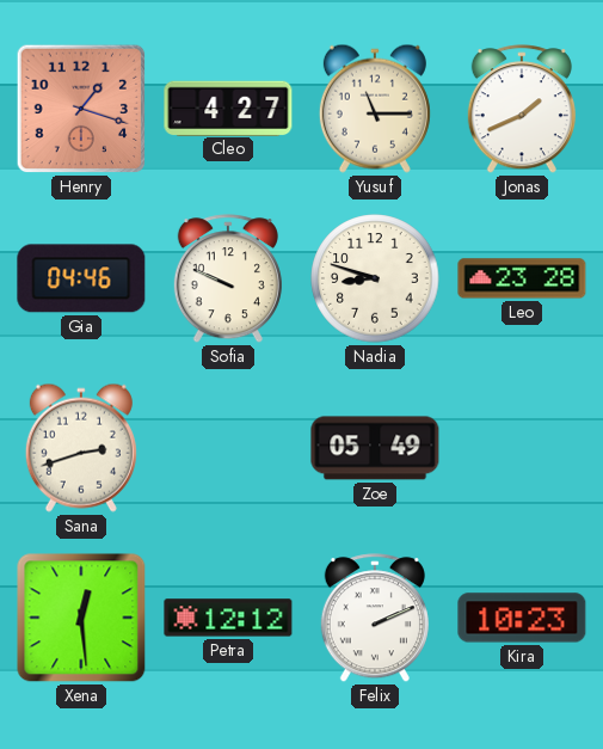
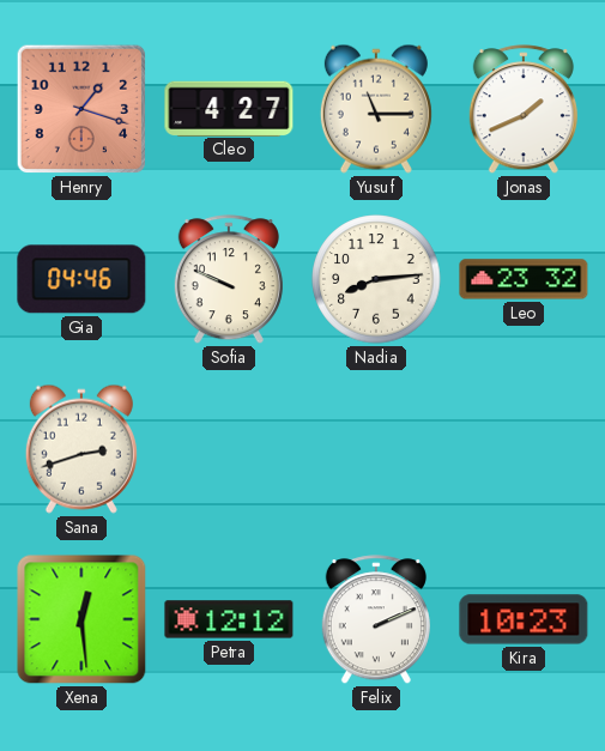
Nadia: 8:48 -> 8:14
Leo: 23:28 -> 23:32
Zoe: 05:49 -> none
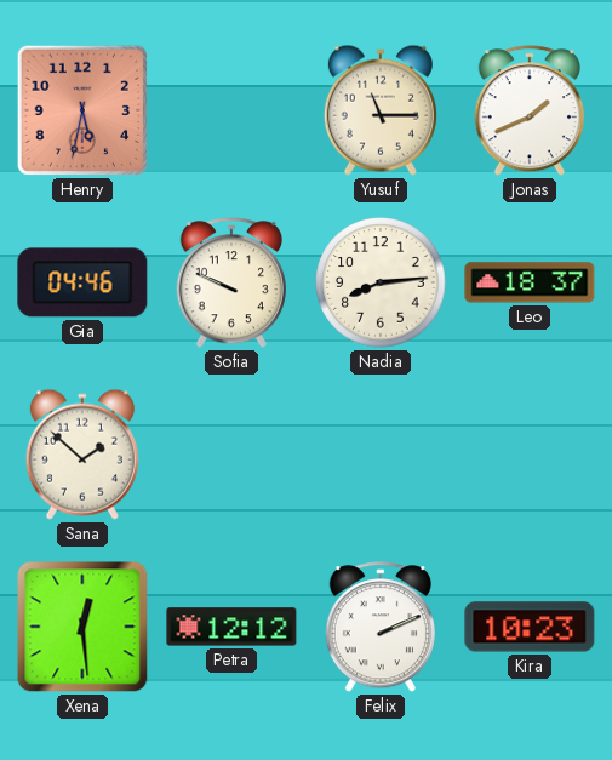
Henry: 1:18 -> 5:32
Cleo: 4:27 -> none
Leo: 23:32 -> 18:37
Sana: 2:42 -> 1:52
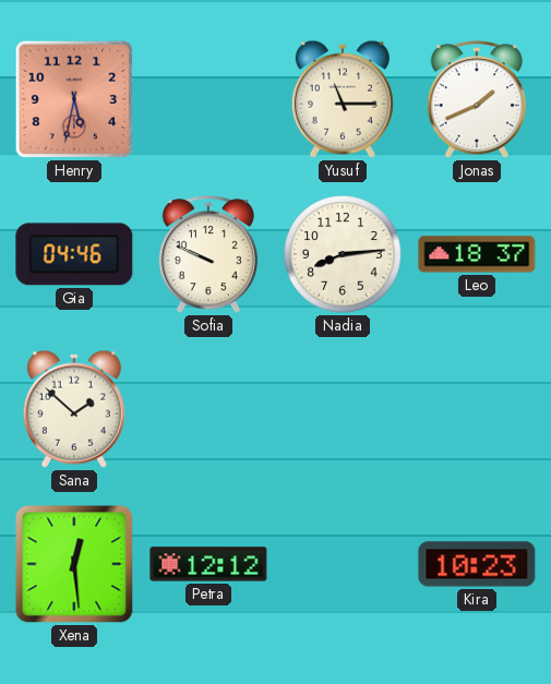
Felix: 2:11 -> none
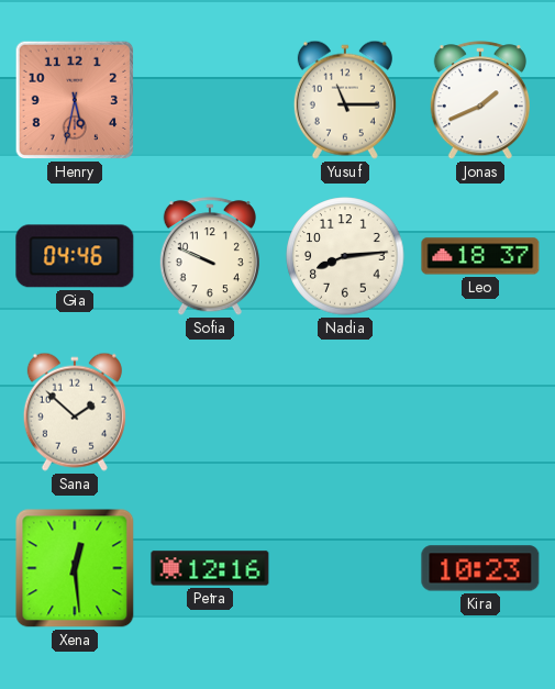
Petra: 12:12 -> 12:16
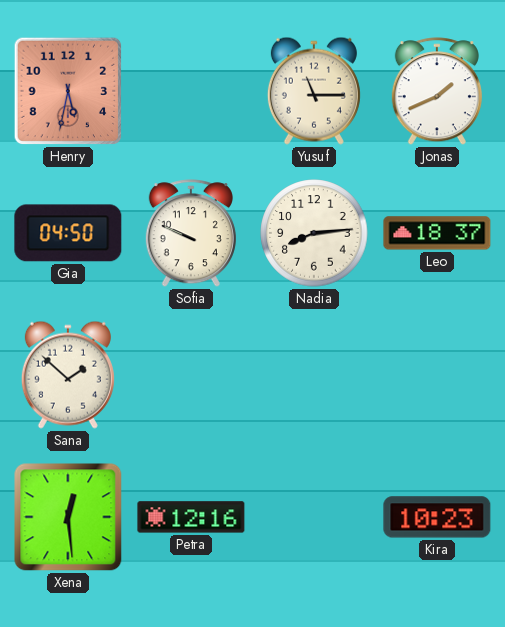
Gia: 04:46 -> 04:50
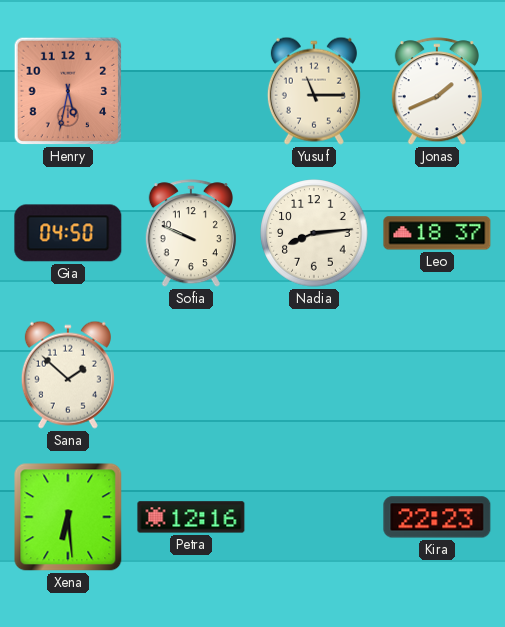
Xena: 12:29 -> 6:29
Kira: 10:23 -> 22:23
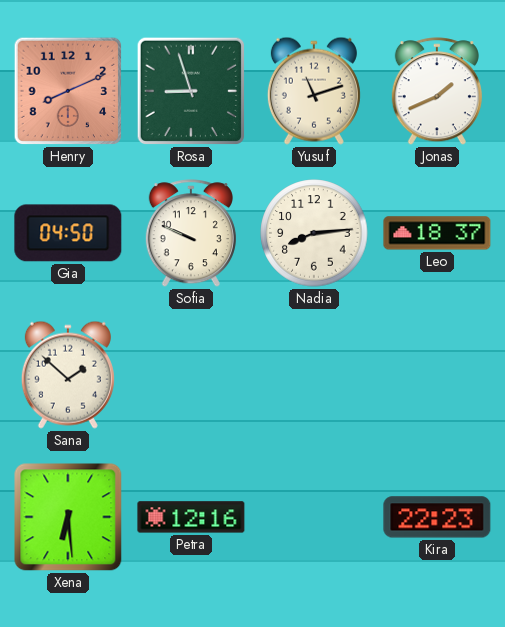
Henry: 5:32 -> 8:11
Rosa: none -> 8:57
Yusuf: 11:15 -> 11:12
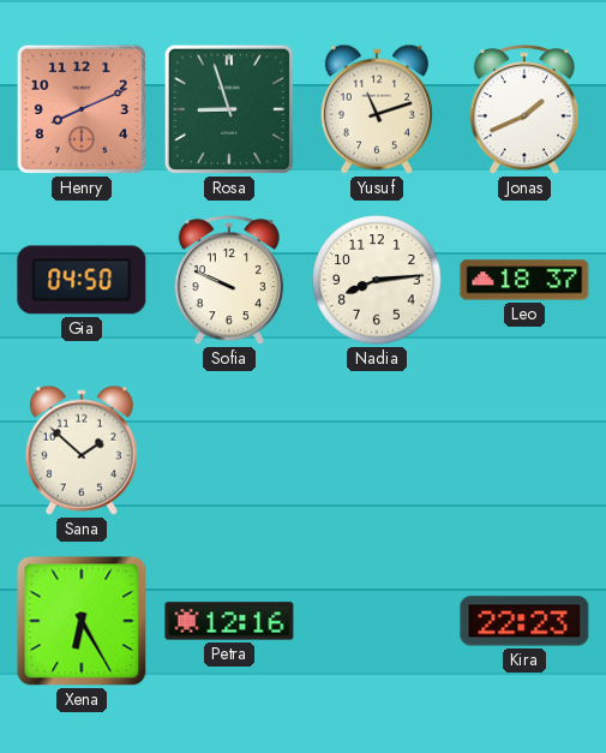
Xena: 6:29 -> 6:25
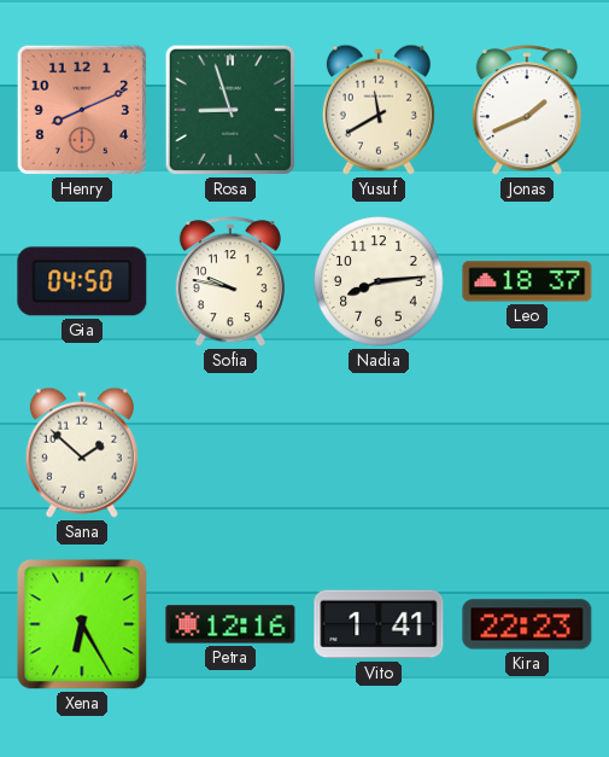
Yusuf: 11:12 -> 11:40
Sofia: 9:49 -> 9:47
Vito: none -> 1:41
